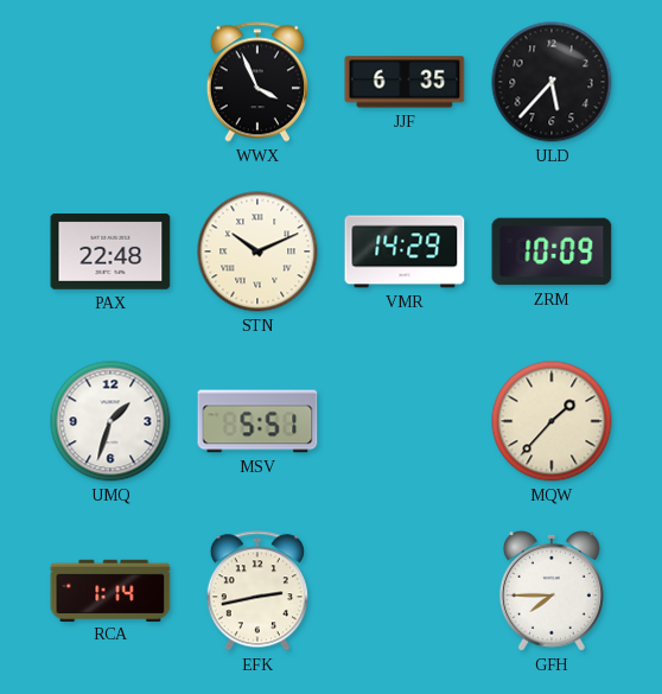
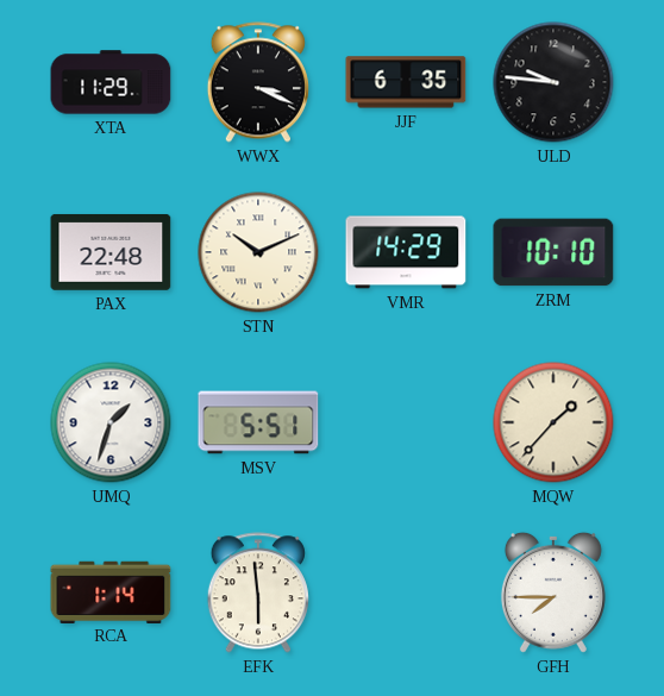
XTA: none -> 11:29
WWX: 3:56 -> 3:19
ULD: 5:37 -> 9:46
ZRM: 10:09 -> 10:10
EFK: 2:43 -> 5:59
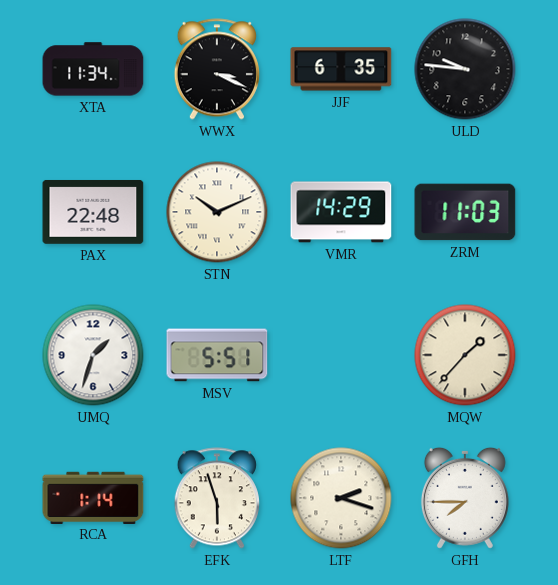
XTA: 11:29 -> 11:34
ZRM: 10:10 -> 11:03
EFK: 5:59 -> 5:57
LTF: none -> 2:18
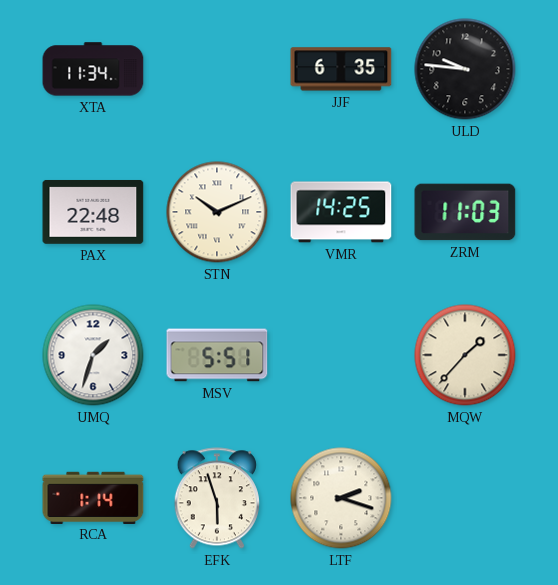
WWX: 3:19 -> none
VMR: 14:29 -> 14:25
GFH: 7:45 -> none
